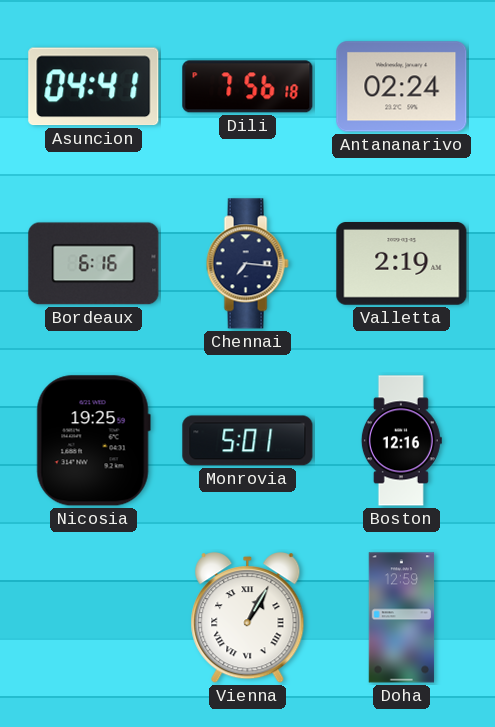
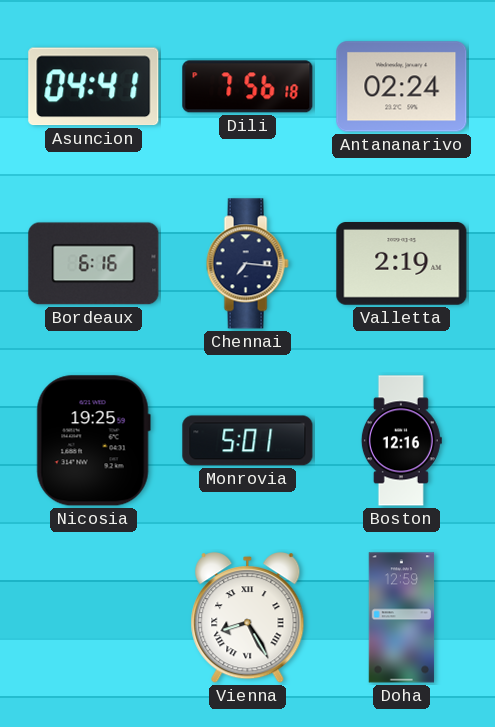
Vienna: 1:05 -> 8:25
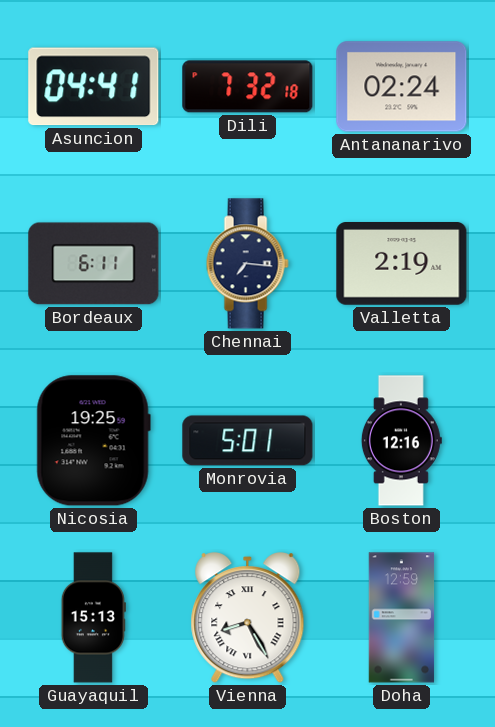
Dili: 7:56 -> 7:32
Bordeaux: 6:16 -> 6:11
Guayaquil: none -> 15:13
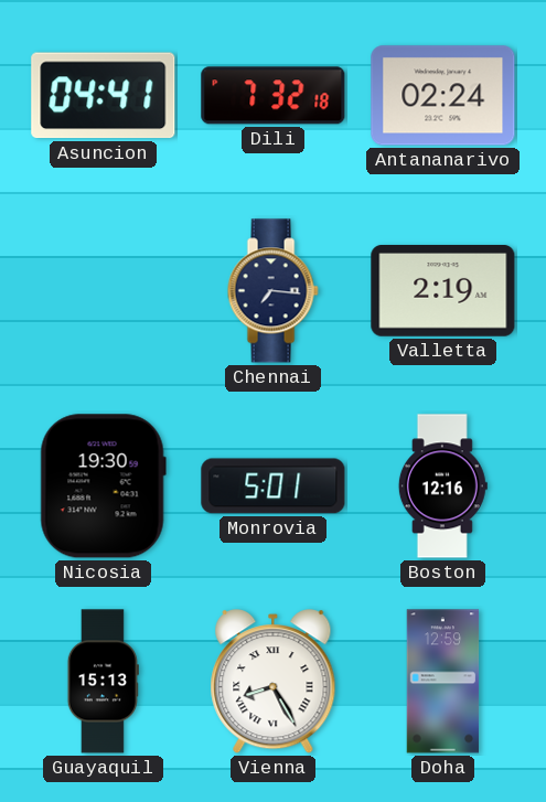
Bordeaux: 6:11 -> none
Nicosia: 19:25 -> 19:30
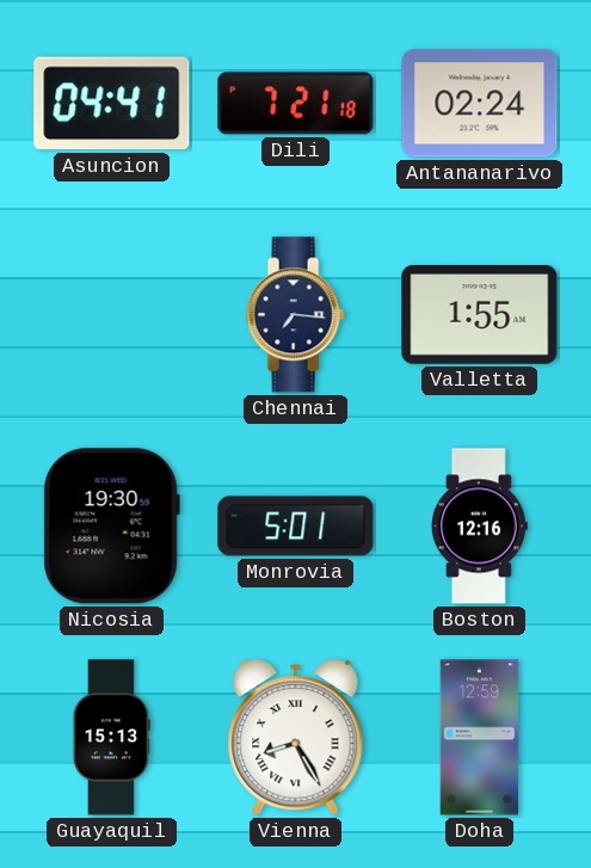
Dili: 7:32 -> 7:21
Valletta: 2:19 -> 1:55
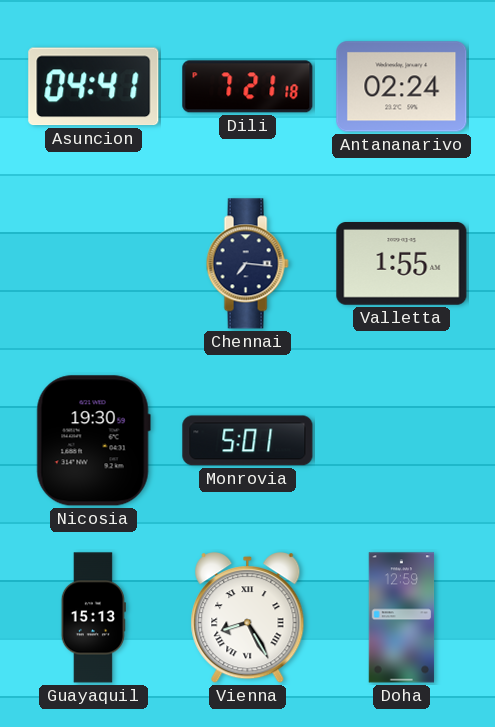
Boston: 12:16 -> none
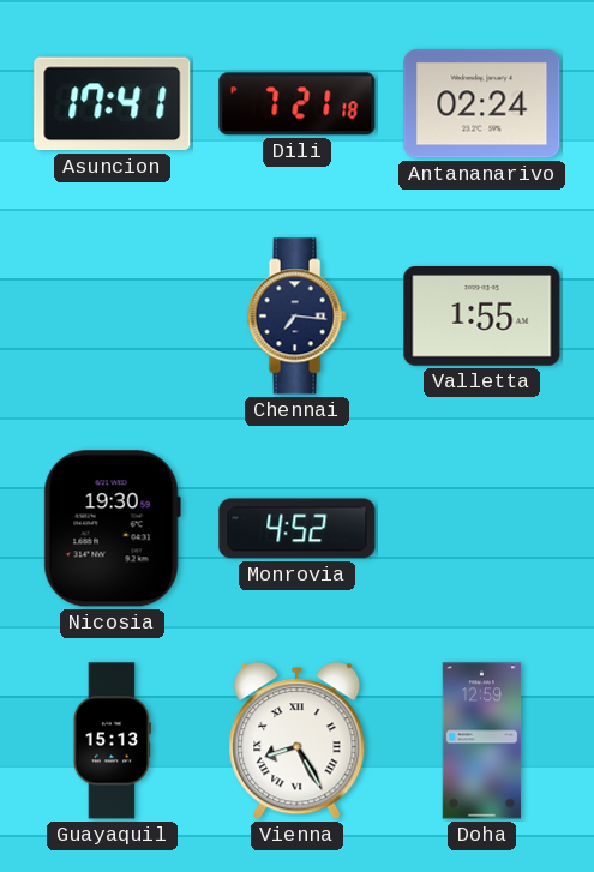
Asuncion: 04:41 -> 17:41
Monrovia: 5:01 -> 4:52
